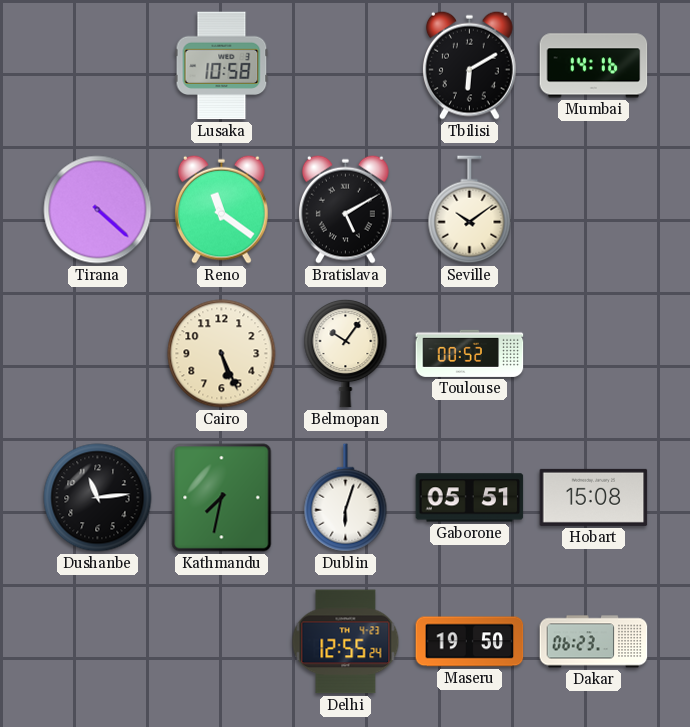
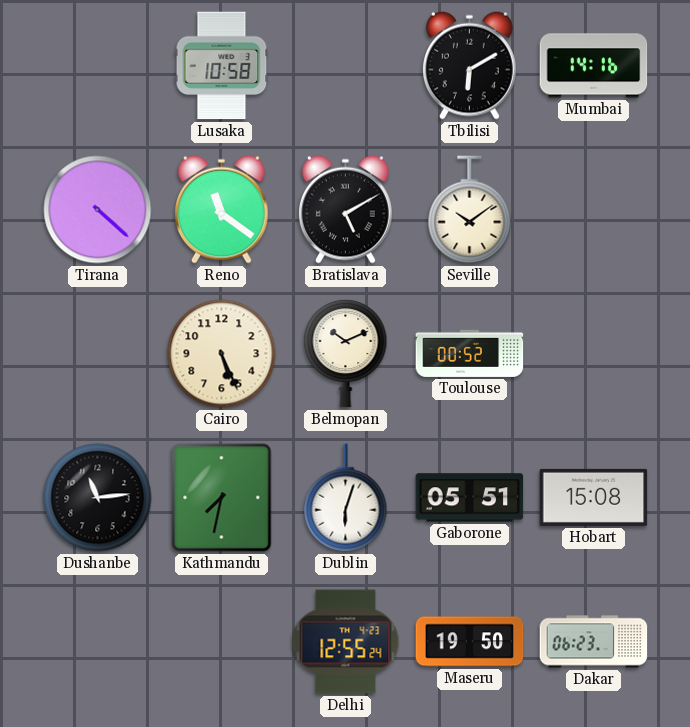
Belmopan: 10:06 -> 10:11
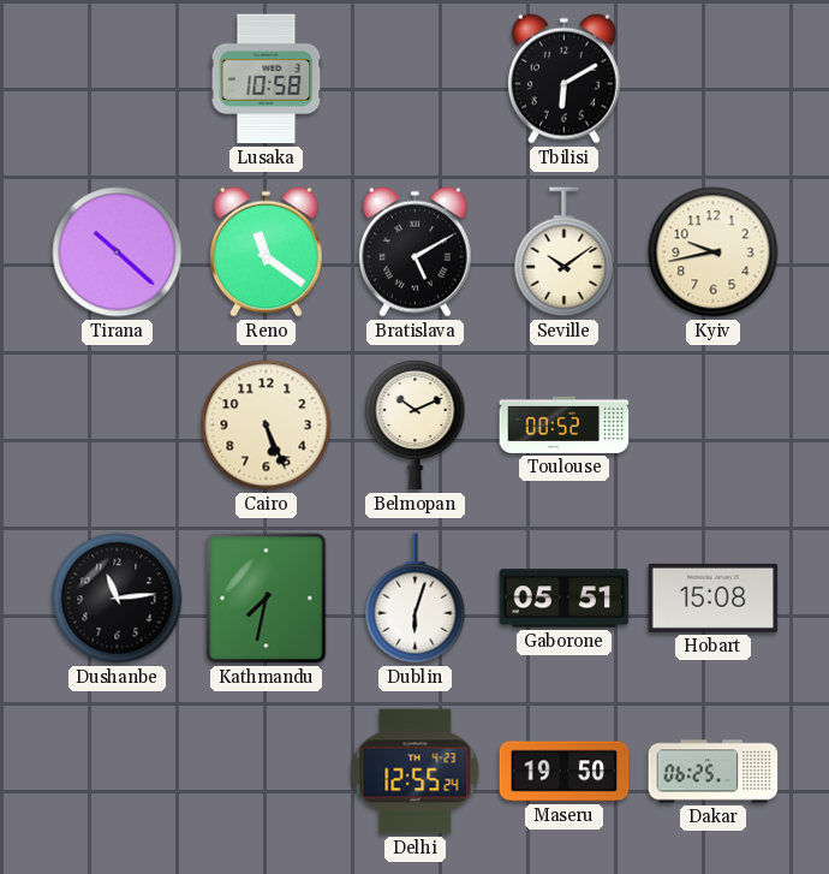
Mumbai: 14:16 -> none
Tirana: 4:22 -> 10:22
Kyiv: none -> 9:43
Dakar: 06:23 -> 06:25
